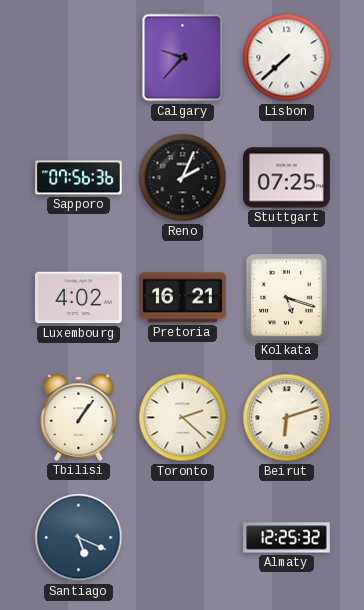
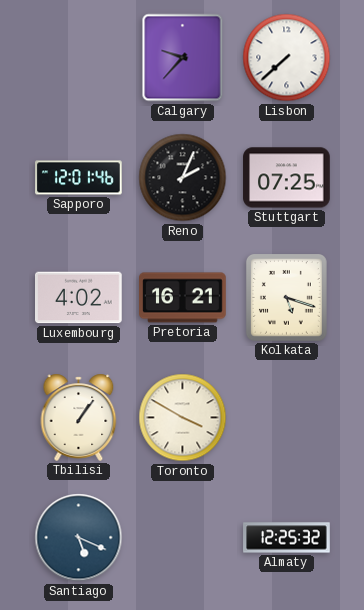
Sapporo: 07:56 -> 12:01
Toronto: 2:22 -> 3:50
Beirut: 6:12 -> none
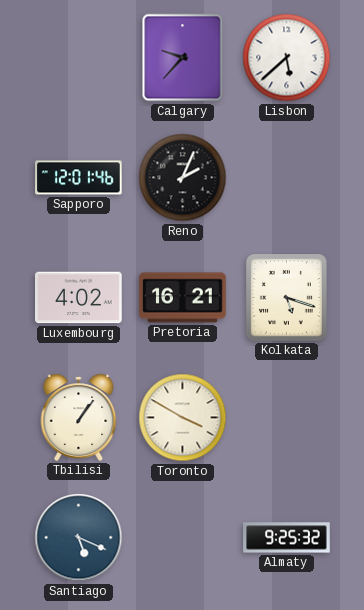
Lisbon: 7:38 -> 5:38
Stuttgart: 07:25 -> none
Almaty: 12:25 -> 9:25
